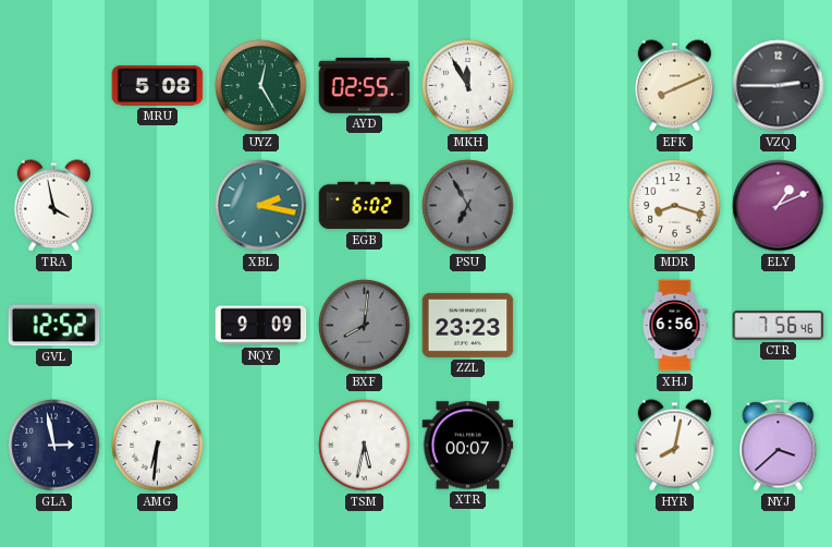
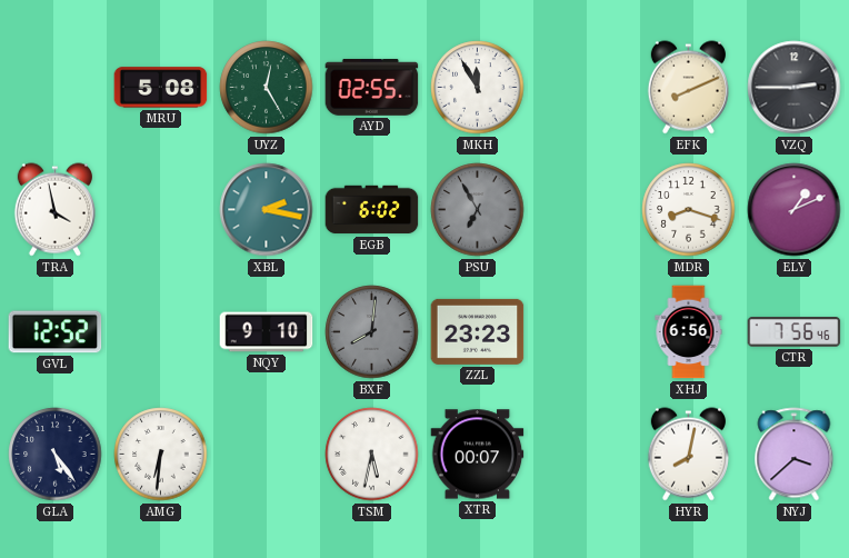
NQY: 9:09 -> 9:10
GLA: 2:58 -> 5:24
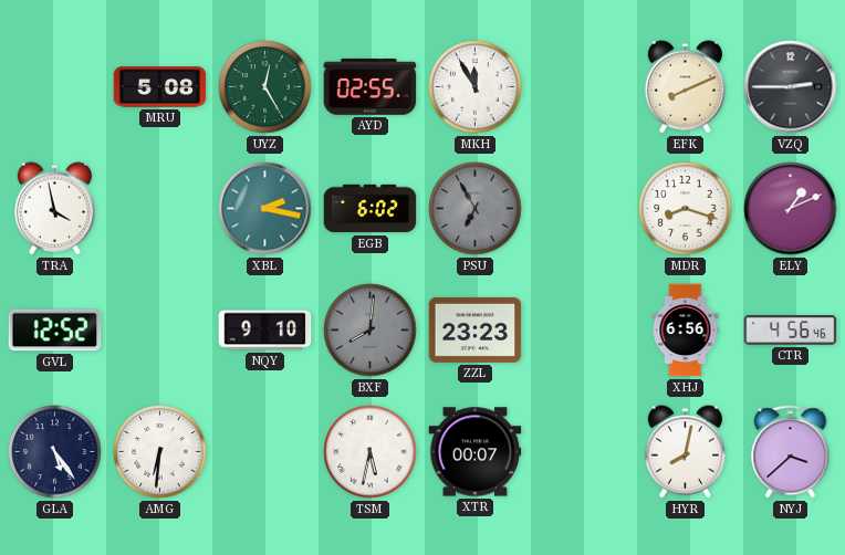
CTR: 7:56 -> 4:56
